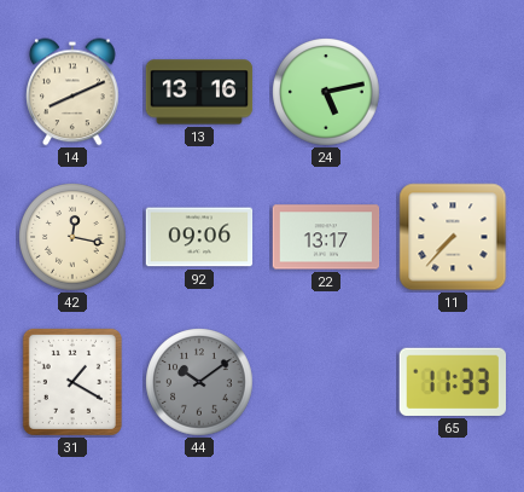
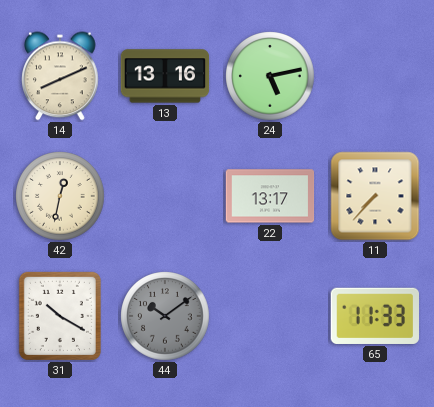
42: 12:17 -> 12:32
92: 09:06 -> none
31: 1:20 -> 10:20
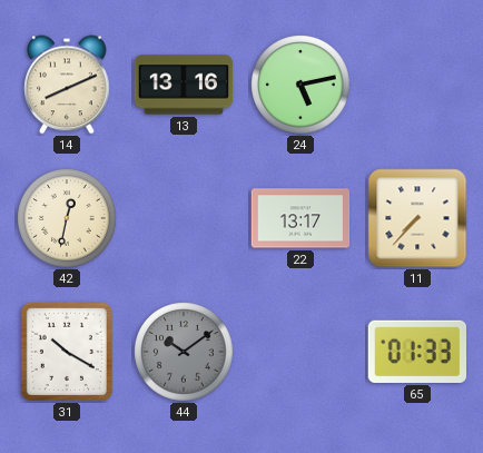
65: 11:33 -> 01:33
